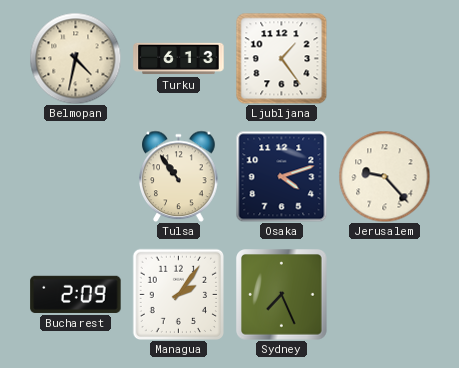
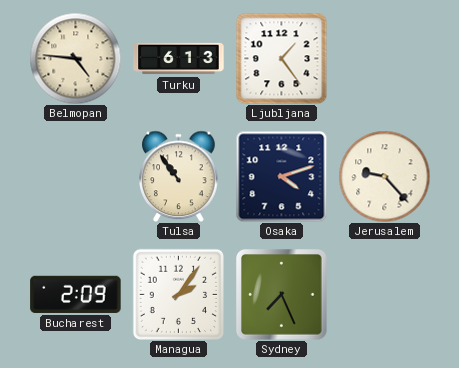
Belmopan: 4:32 -> 4:46
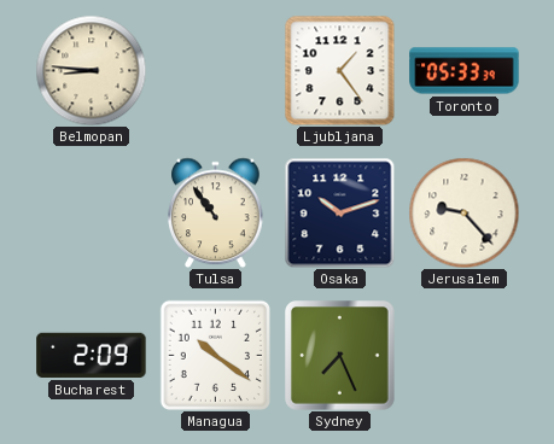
Belmopan: 4:46 -> 8:46
Turku: 6:13 -> none
Toronto: none -> 05:33
Osaka: 4:12 -> 10:12
Managua: 2:06 -> 10:21
